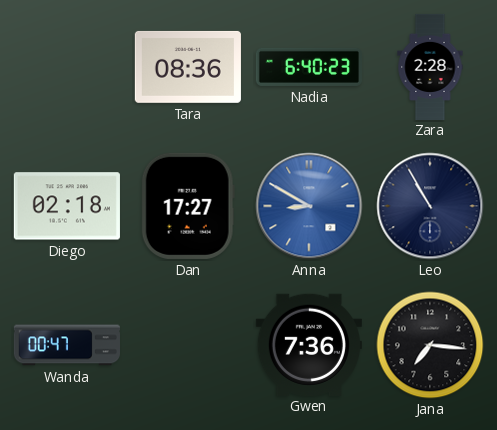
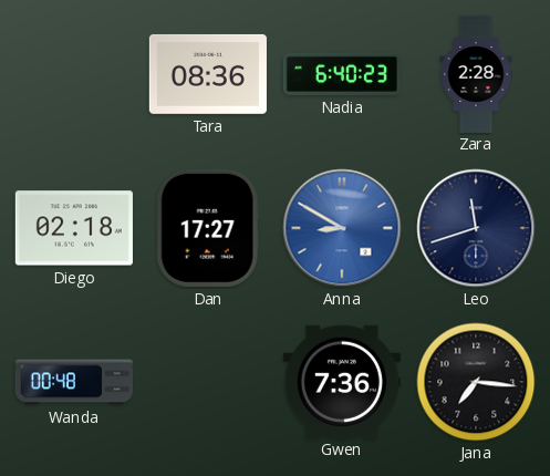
Leo: 10:55 -> 11:42
Wanda: 00:47 -> 00:48
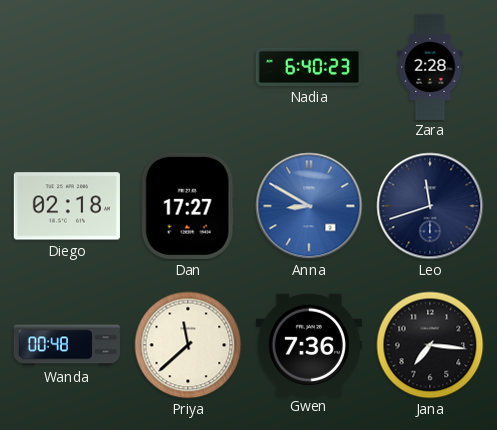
Tara: 08:36 -> none
Priya: none -> 11:38
